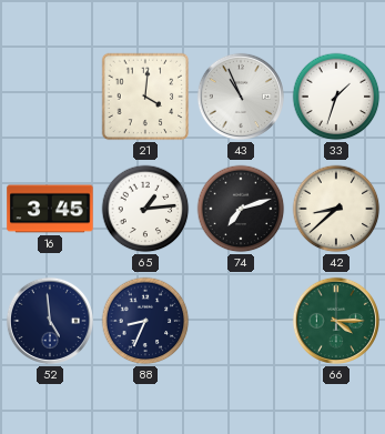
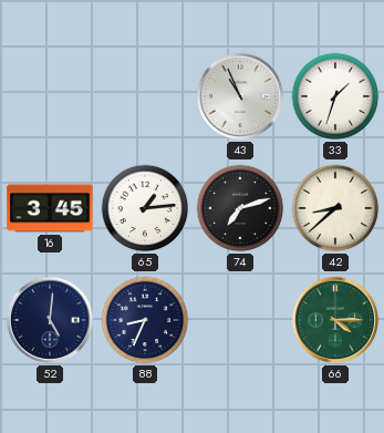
21: 4:01 -> none
52: 4:59 -> 5:01
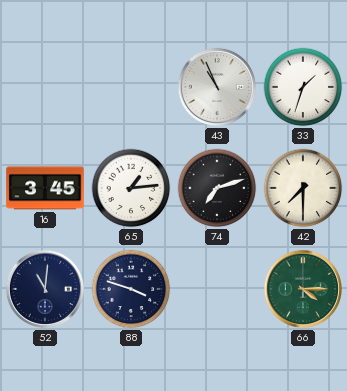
42: 8:38 -> 7:30
52: 5:01 -> 11:01
88: 8:34 -> 3:48
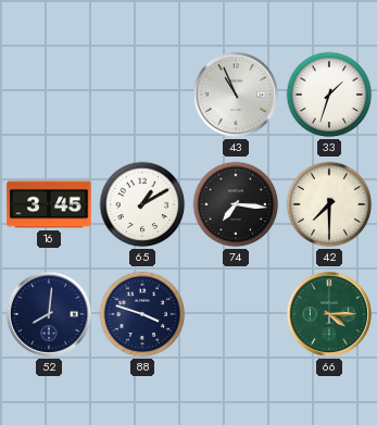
65: 1:14 -> 1:10
74: 7:12 -> 7:16
52: 11:01 -> 8:01
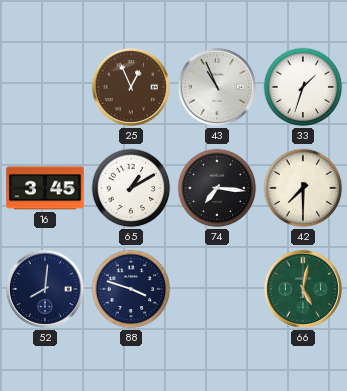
25: none -> 12:56
66: 4:15 -> 5:02
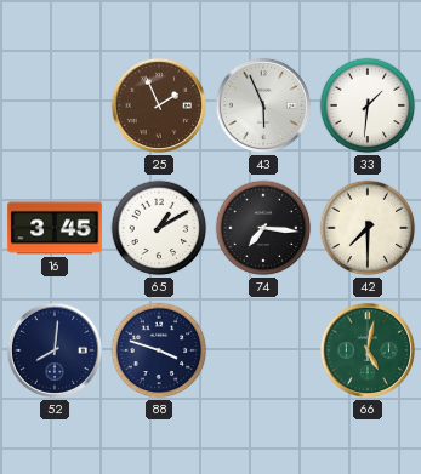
25: 12:56 -> 1:56
43: 10:56 -> 5:56
33: 1:33 -> 1:31
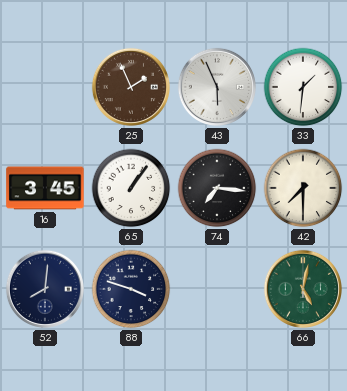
65: 1:10 -> 1:06
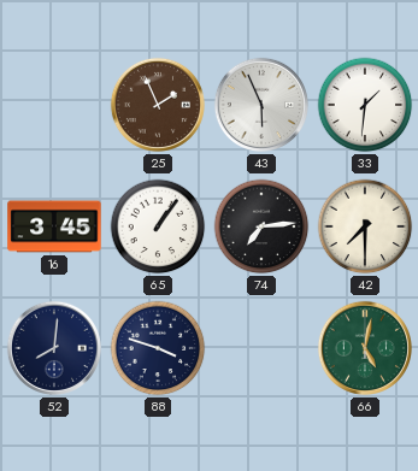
74: 7:16 -> 7:14
